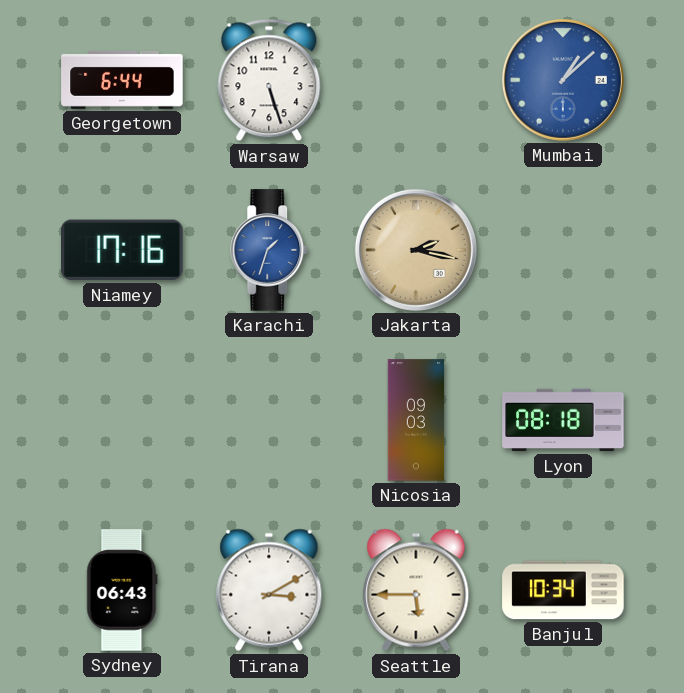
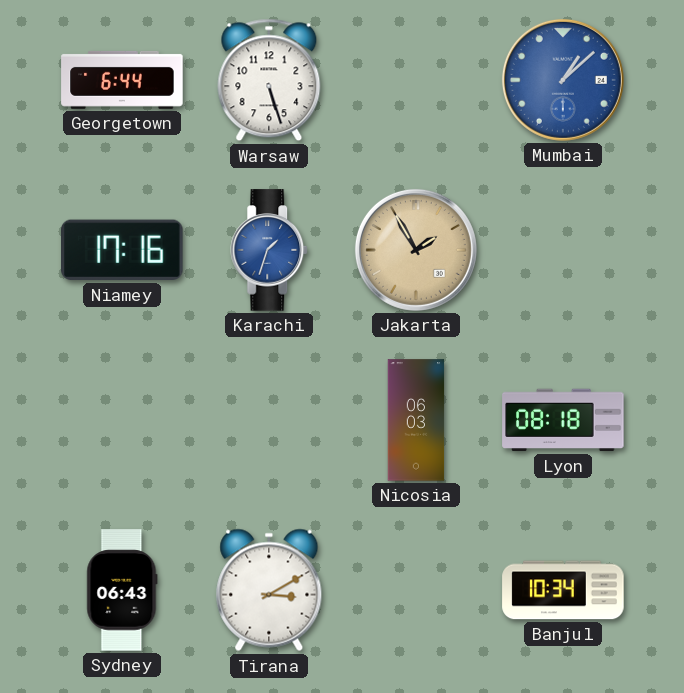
Jakarta: 2:17 -> 1:55
Nicosia: 09:03 -> 06:03
Seattle: 5:45 -> none
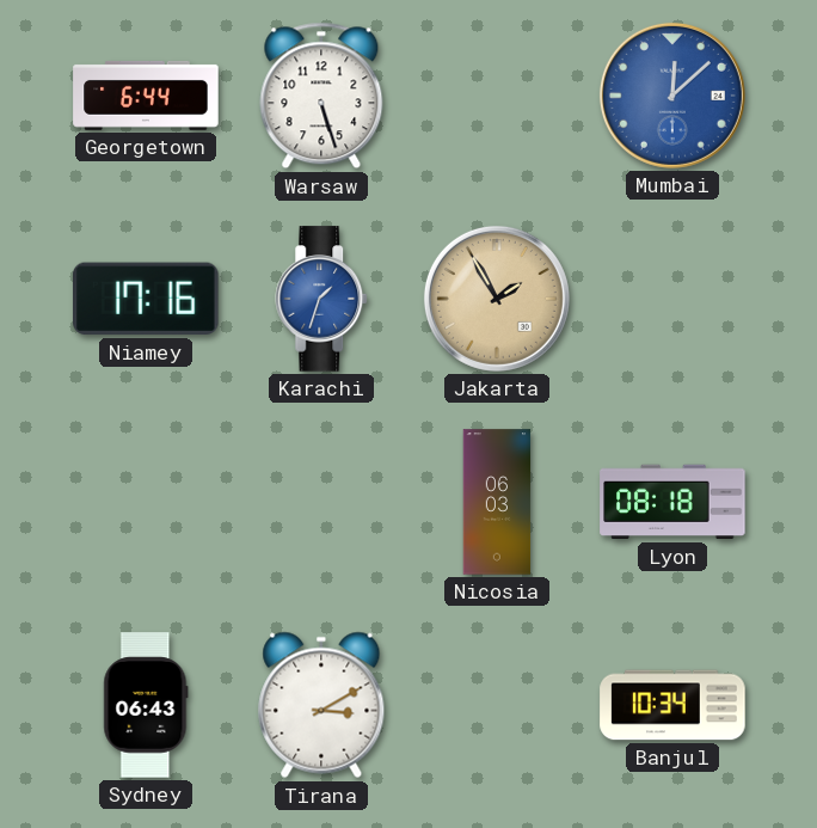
Mumbai: 1:08 -> 12:08
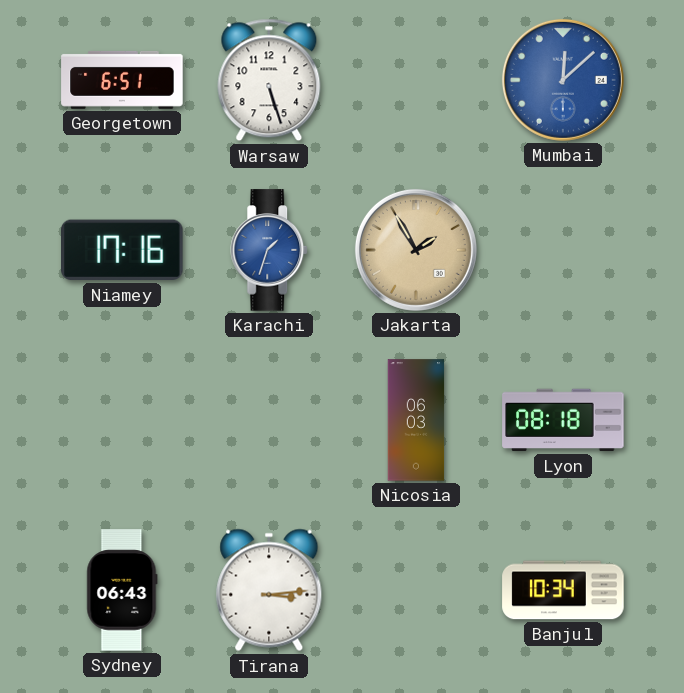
Georgetown: 6:44 -> 6:51
Tirana: 3:10 -> 3:14
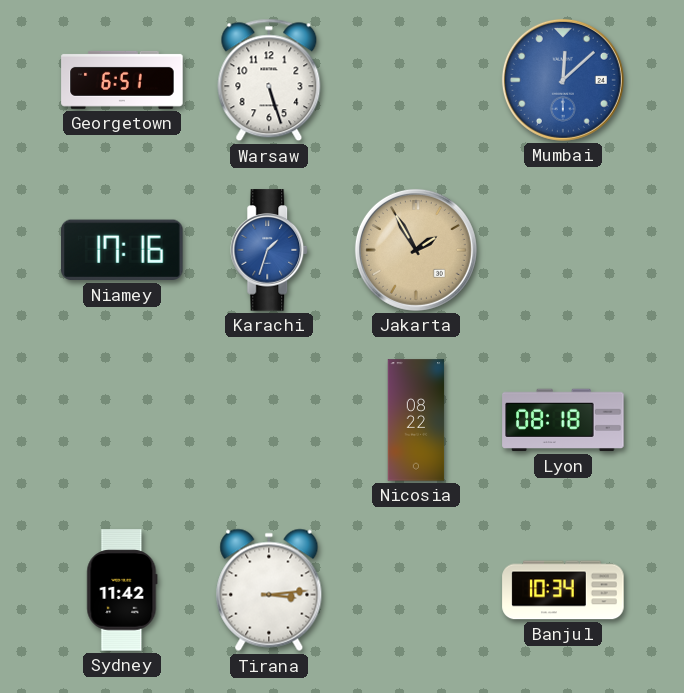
Nicosia: 06:03 -> 08:22
Sydney: 06:43 -> 11:42
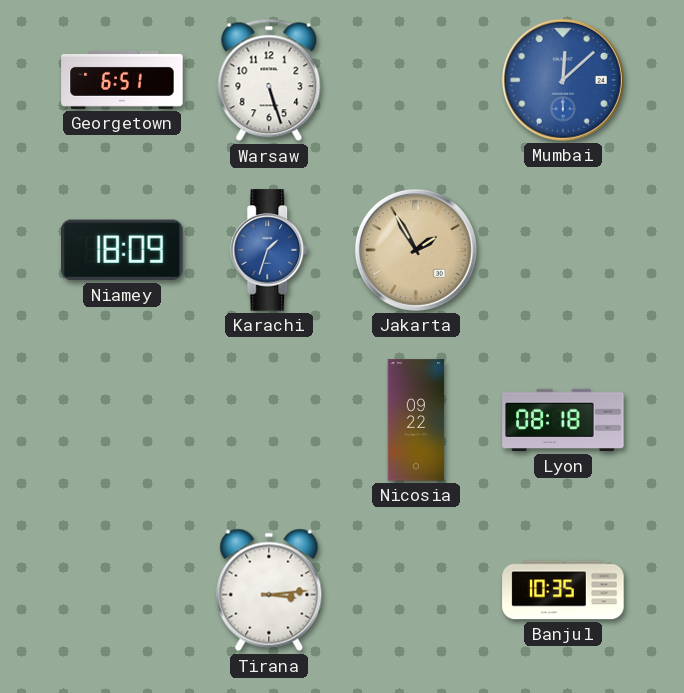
Niamey: 17:16 -> 18:09
Nicosia: 08:22 -> 09:22
Sydney: 11:42 -> none
Banjul: 10:34 -> 10:35
